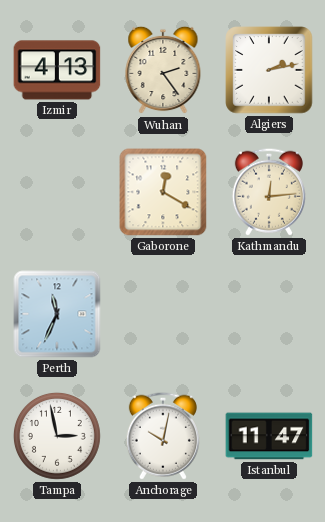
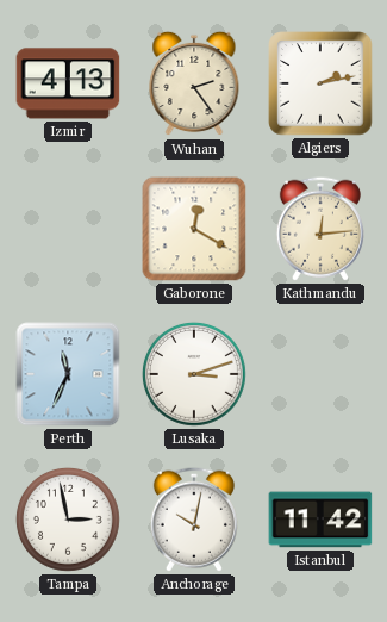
Lusaka: none -> 3:12
Istanbul: 11:47 -> 11:42
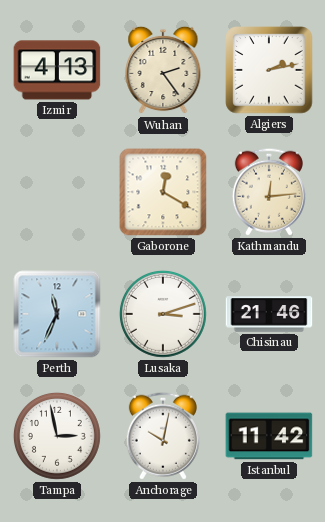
Chisinau: none -> 21:46
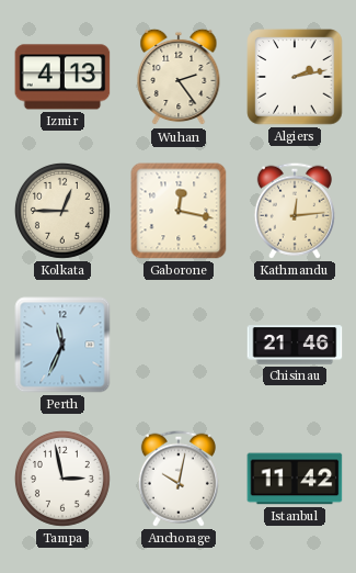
Kolkata: none -> 12:45
Gaborone: 12:20 -> 12:17
Lusaka: 3:12 -> none
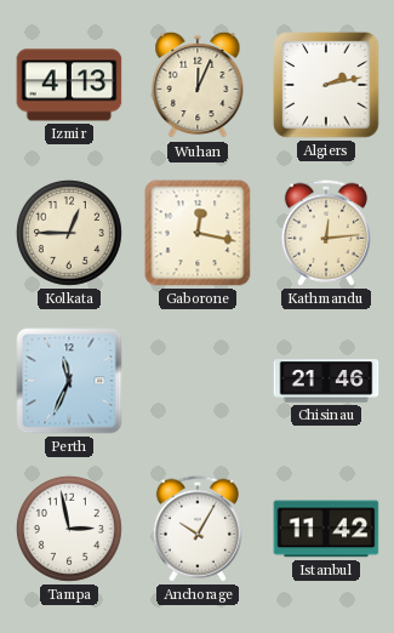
Wuhan: 2:24 -> 12:04
Anchorage: 10:02 -> 10:05
